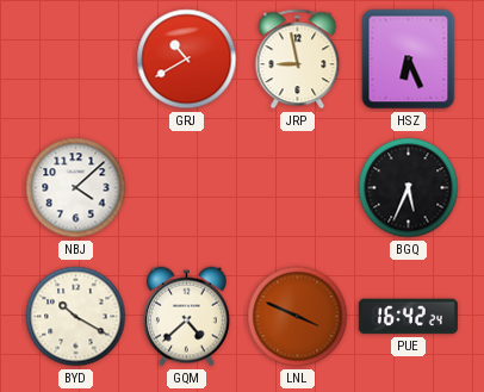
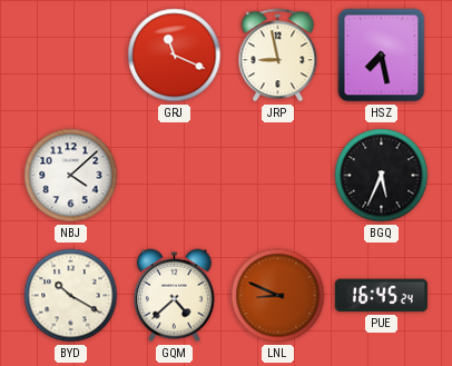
GRJ: 10:40 -> 11:19
HSZ: 6:26 -> 7:28
LNL: 3:49 -> 8:49
PUE: 16:42 -> 16:45
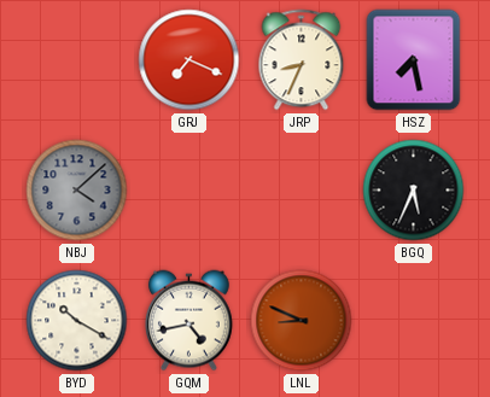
GRJ: 11:19 -> 7:19
JRP: 8:58 -> 8:34
NBJ dial: white -> grey
GQM: 4:38 -> 4:43
PUE: 16:45 -> none
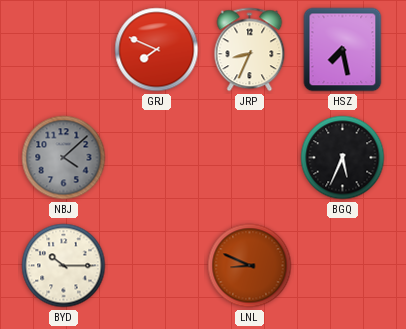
GRJ: 7:19 -> 7:49
BYD: 10:20 -> 10:15
GQM: 4:43 -> none
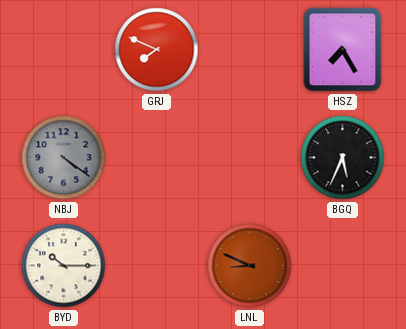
JRP: 8:34 -> none
HSZ: 7:28 -> 7:25
NBJ: 4:08 -> 4:21
